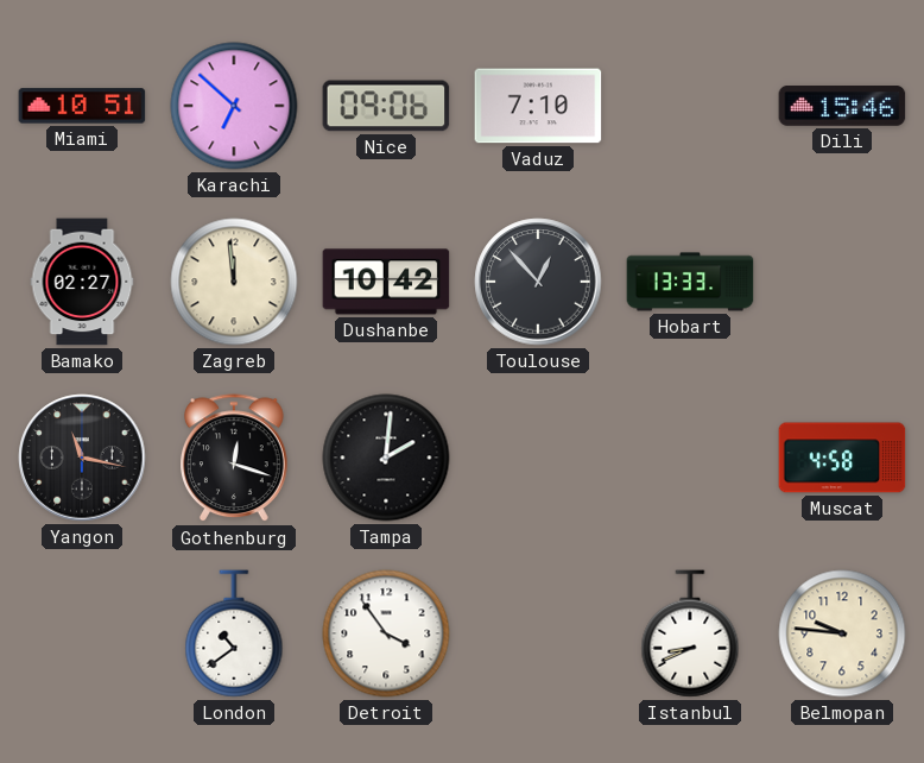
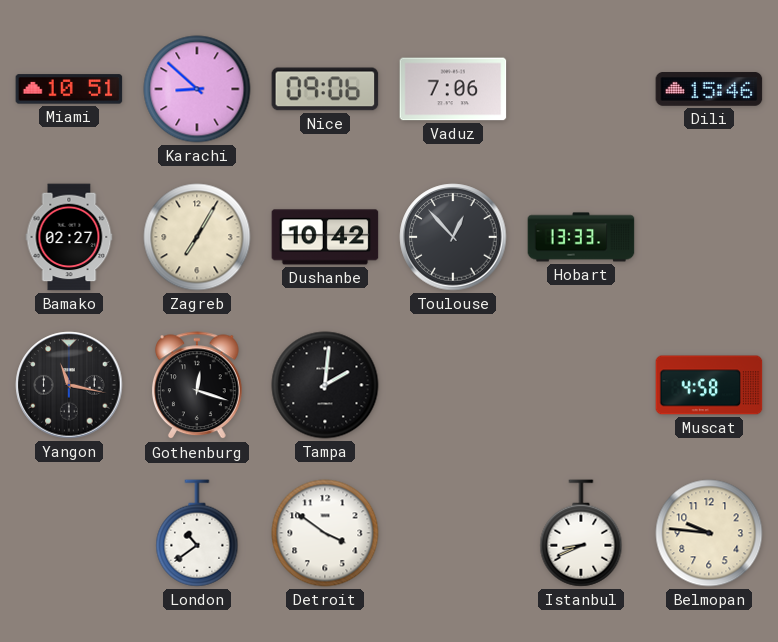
Karachi: 6:52 -> 8:52
Vaduz: 7:10 -> 7:06
Zagreb: 11:59 -> 7:05
Detroit: 3:54 -> 3:51
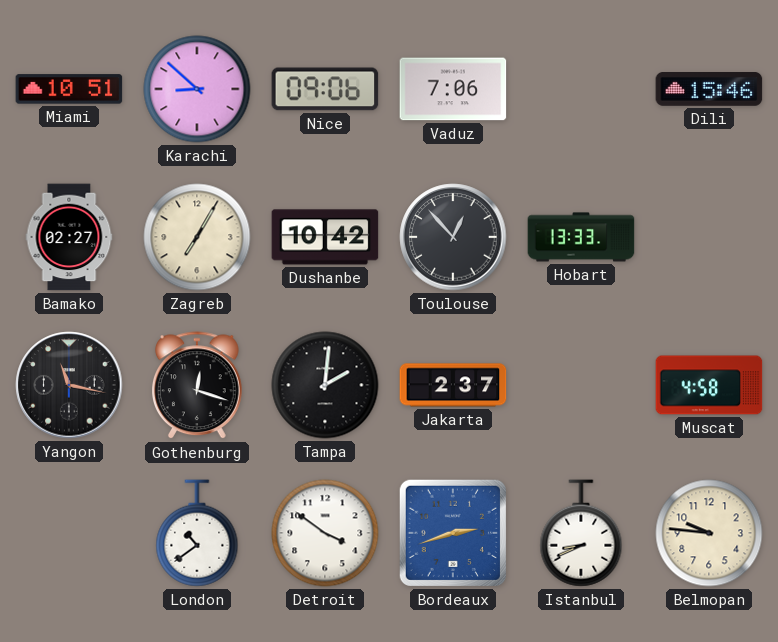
Jakarta: none -> 2:37
Bordeaux: none -> 2:42
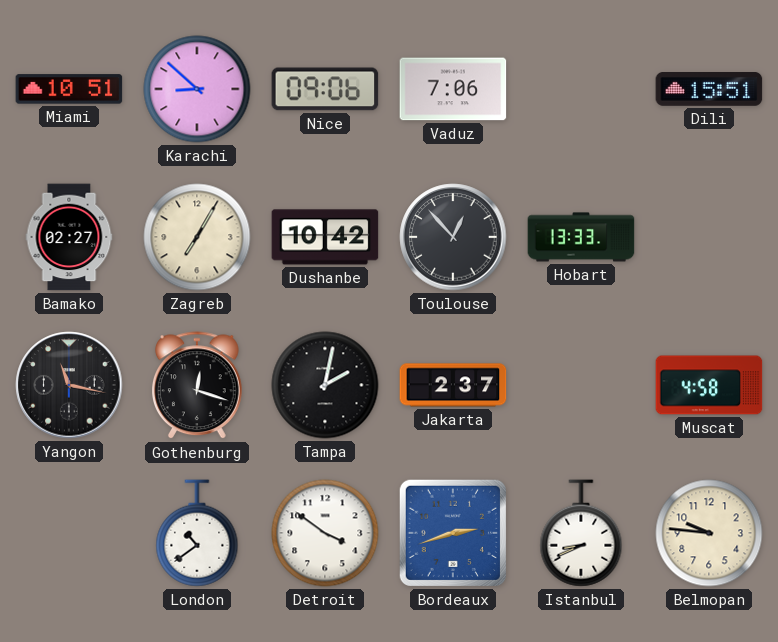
Dili: 15:46 -> 15:51
Tampa: 2:01 -> 2:02
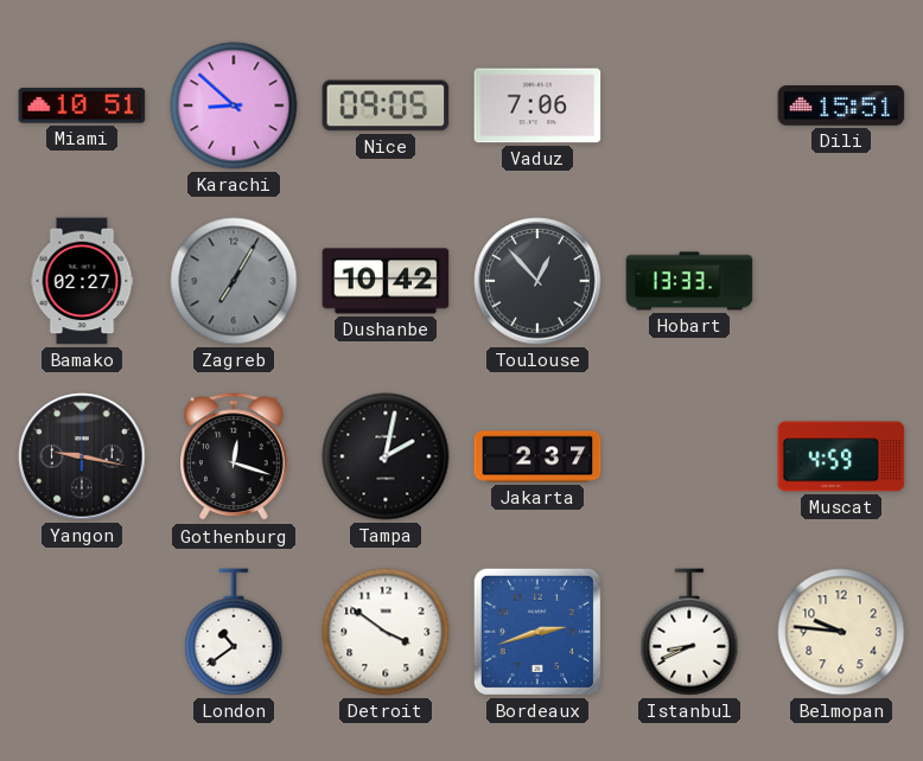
Nice: 09:06 -> 09:05
Zagreb dial: cream -> grey
Yangon: 11:17 -> 9:17
Muscat: 4:58 -> 4:59
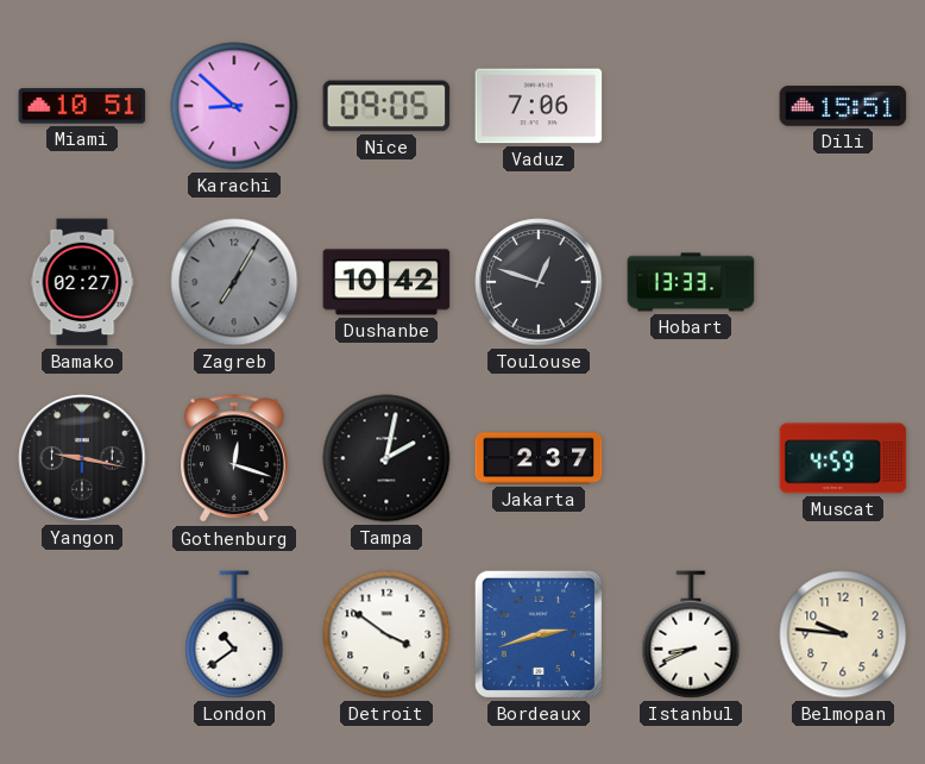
Toulouse: 12:53 -> 12:48
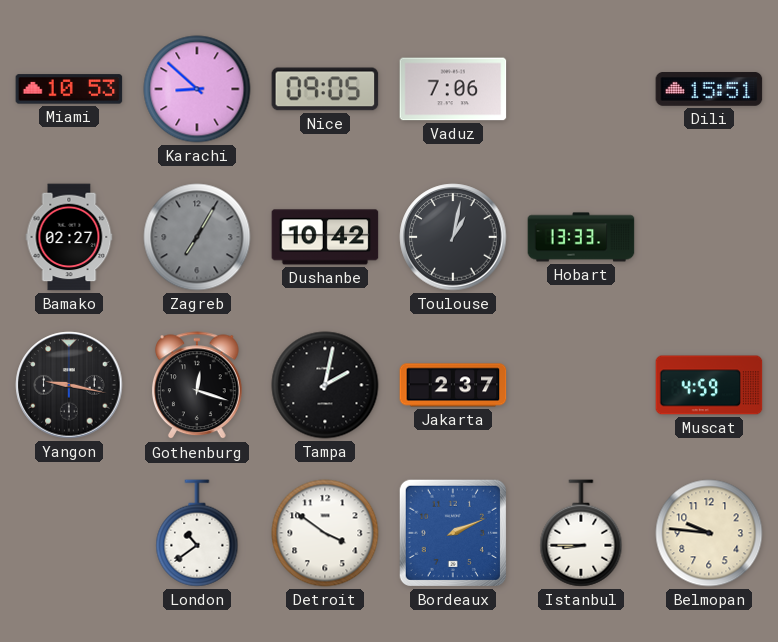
Miami: 10:51 -> 10:53
Toulouse: 12:48 -> 1:02
Bordeaux: 2:42 -> 2:11
Istanbul: 8:41 -> 8:45
